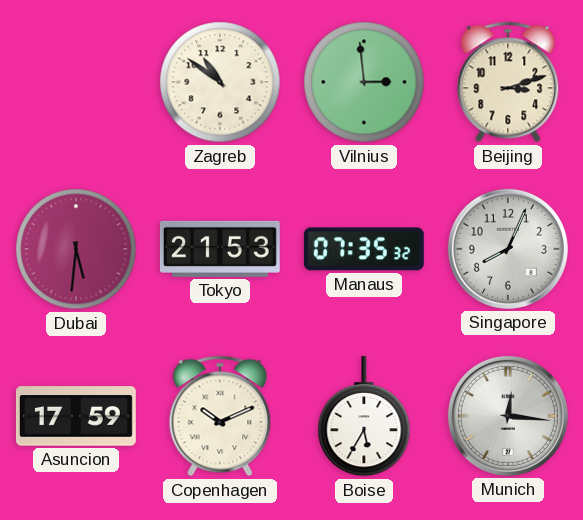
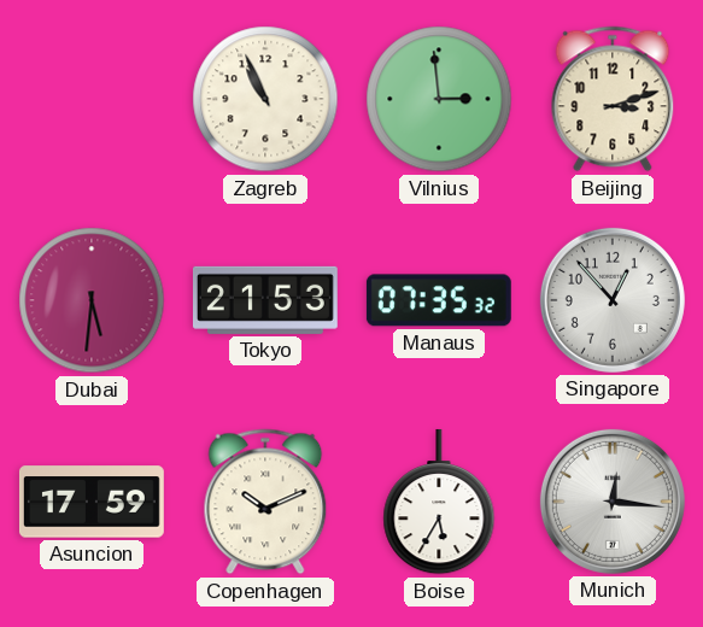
Zagreb: 10:51 -> 10:56
Singapore: 8:04 -> 12:53
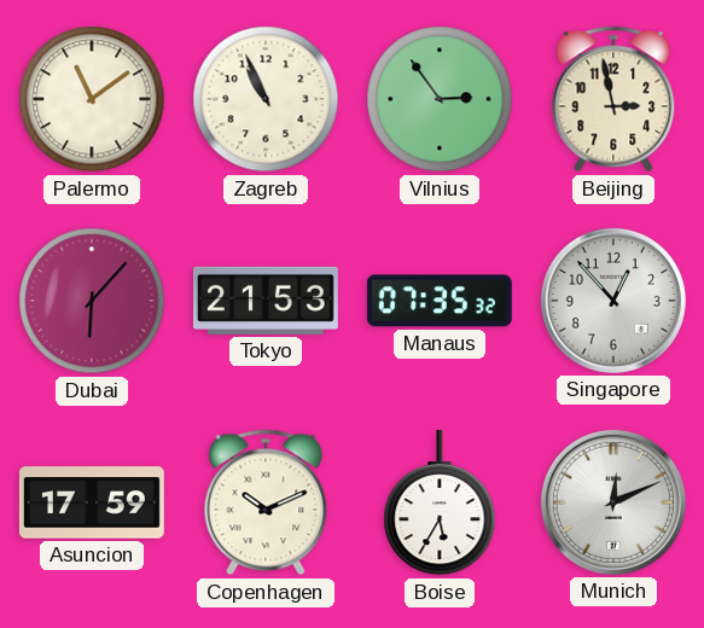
Palermo: none -> 11:09
Vilnius: 2:59 -> 2:54
Beijing: 3:12 -> 2:58
Dubai: 5:31 -> 6:07
Munich: 12:16 -> 12:11
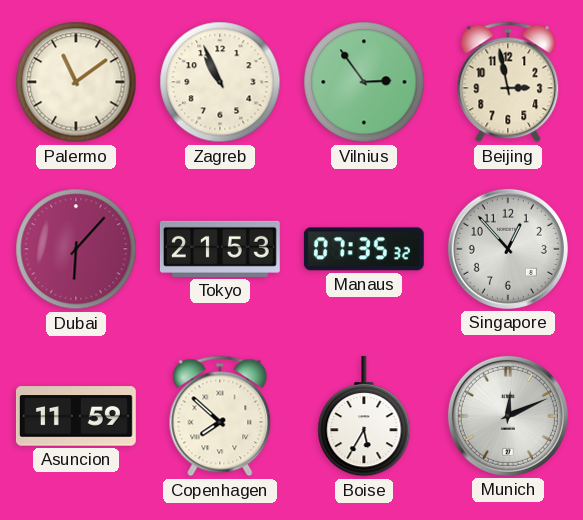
Asuncion: 17:59 -> 11:59
Copenhagen: 10:11 -> 7:52
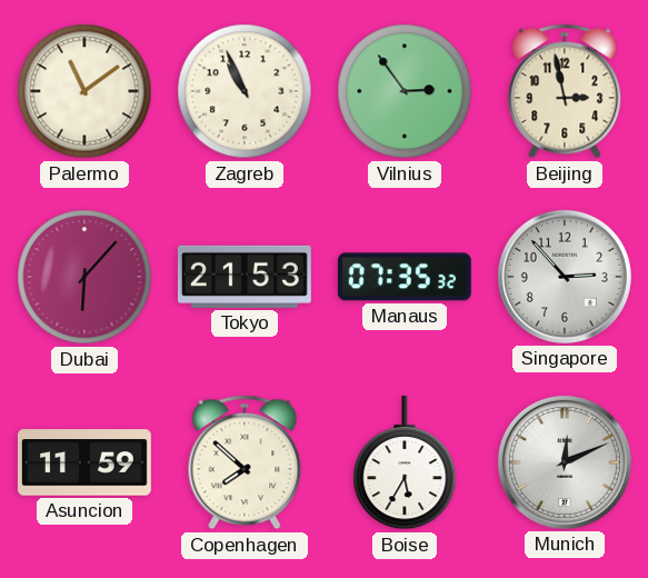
Singapore: 12:53 -> 2:53
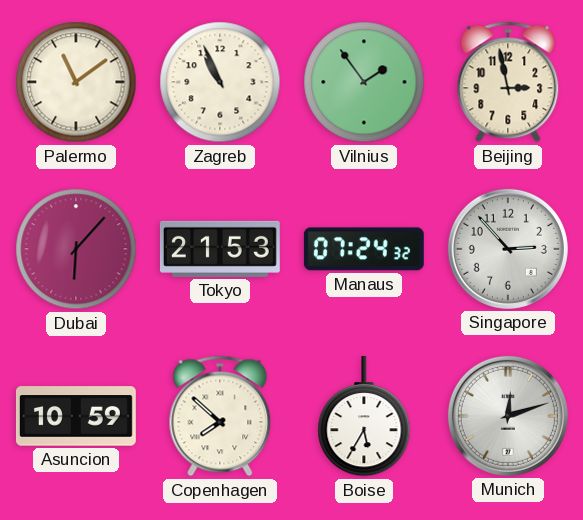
Vilnius: 2:54 -> 1:54
Manaus: 07:35 -> 07:24
Asuncion: 11:59 -> 10:59
Munich: 12:11 -> 12:12
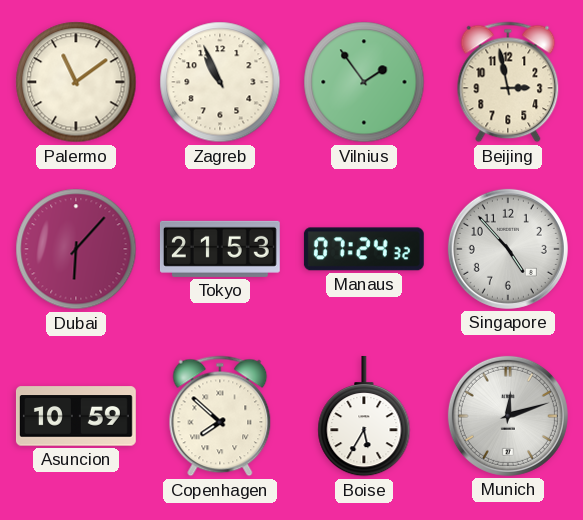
Singapore: 2:53 -> 4:53
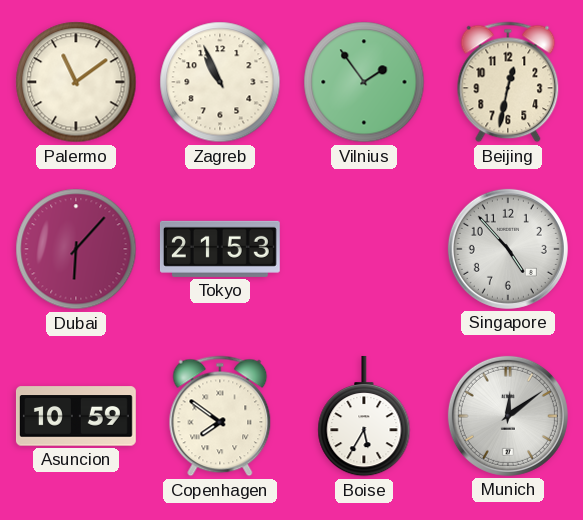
Beijing: 2:58 -> 12:32
Manaus: 07:24 -> none
Copenhagen: 7:52 -> 7:51
Munich: 12:12 -> 12:09
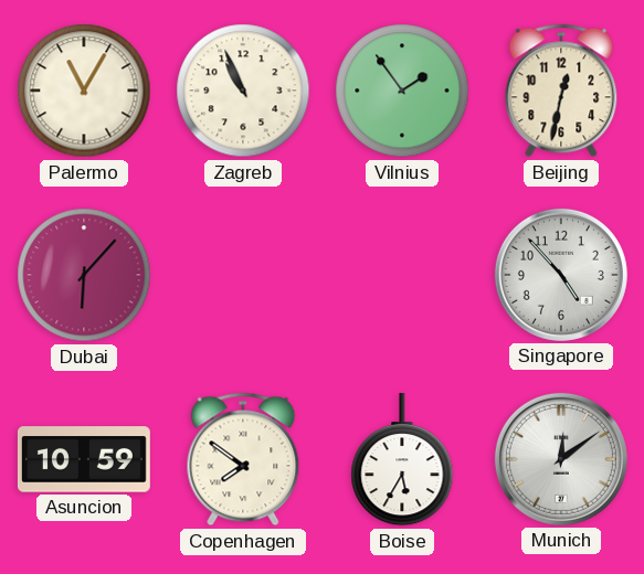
Palermo: 11:09 -> 11:05
Tokyo: 21:53 -> none
